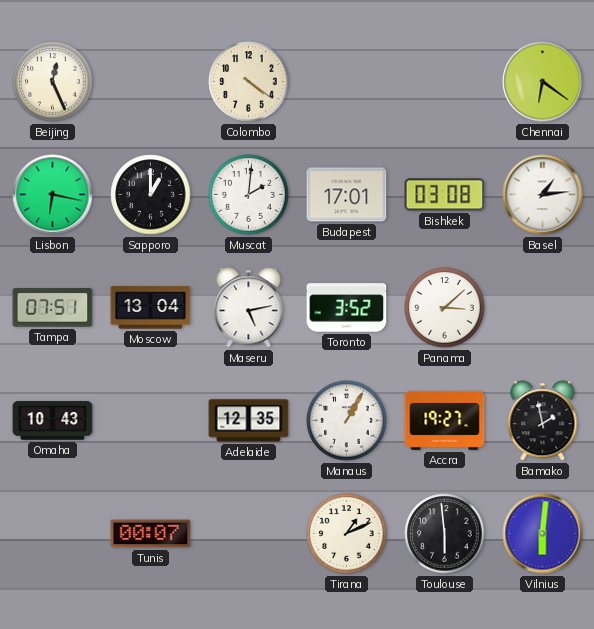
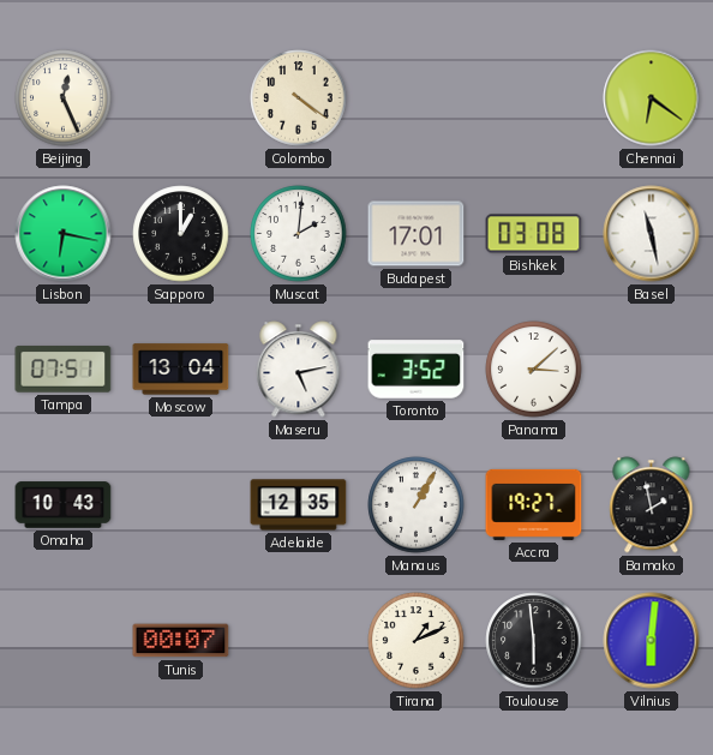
Basel: 1:14 -> 11:28
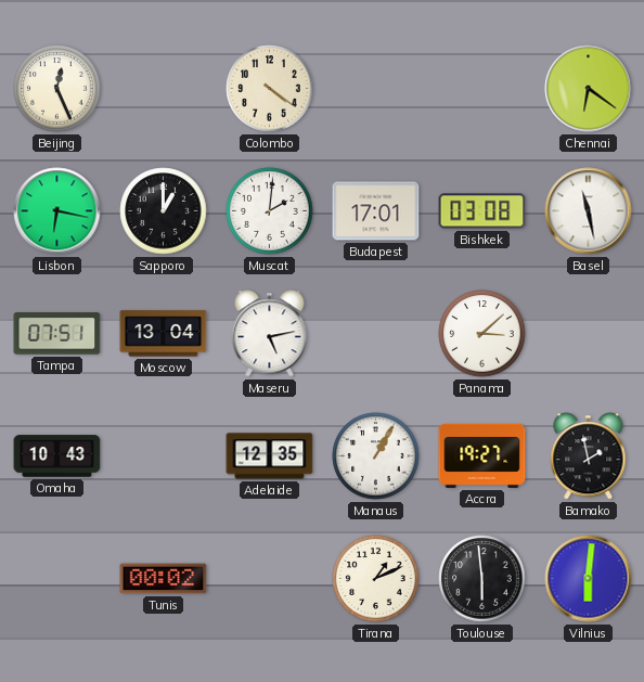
Toronto: 3:52 -> none
Tunis: 00:07 -> 00:02
